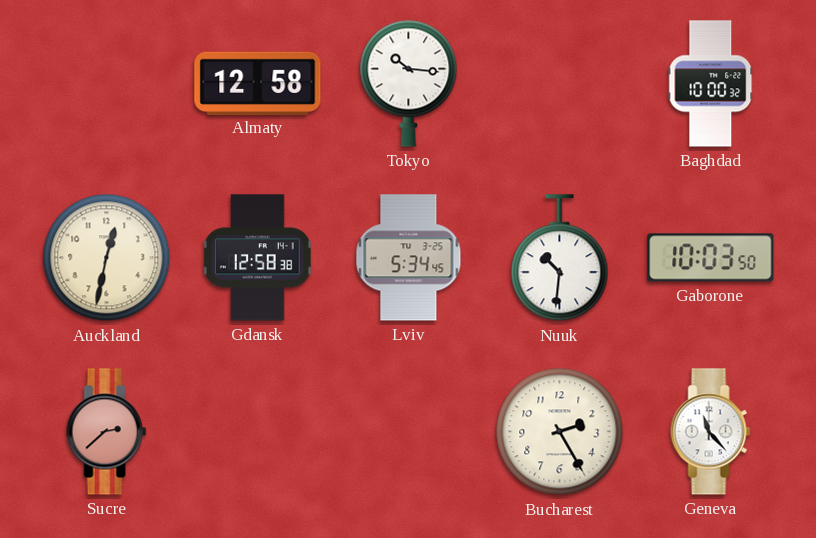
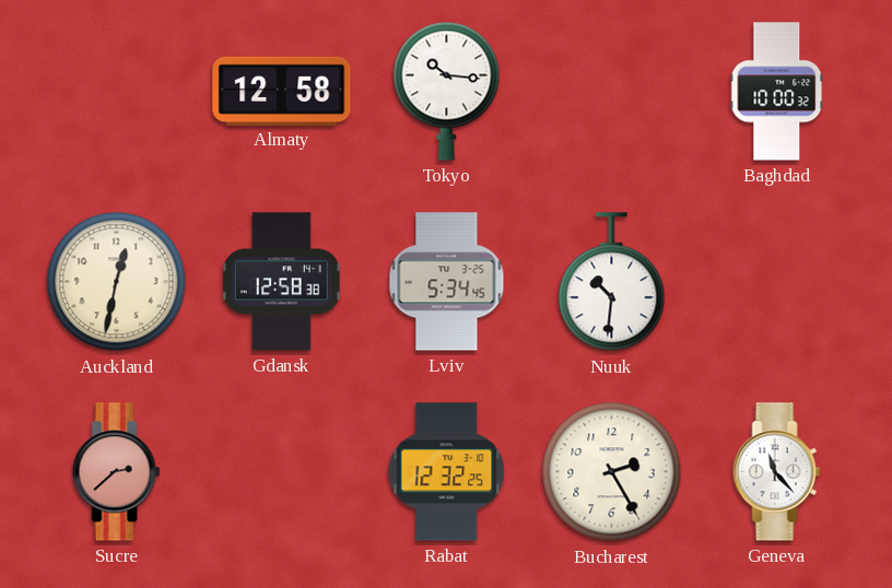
Gaborone: 10:03 -> none
Rabat: none -> 12:32
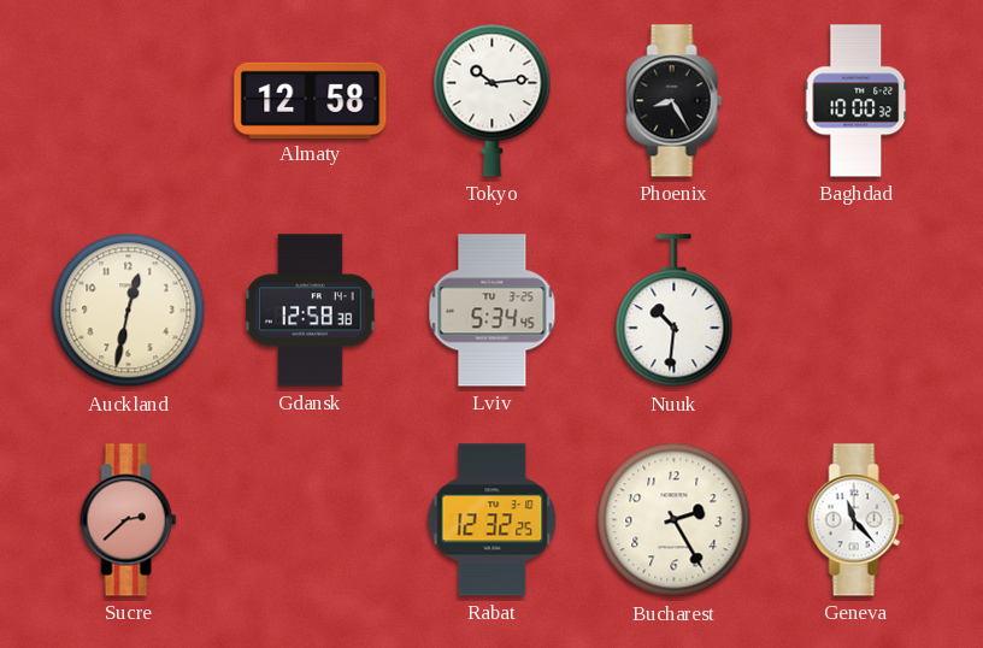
Tokyo: 10:16 -> 10:14
Phoenix: none -> 8:25
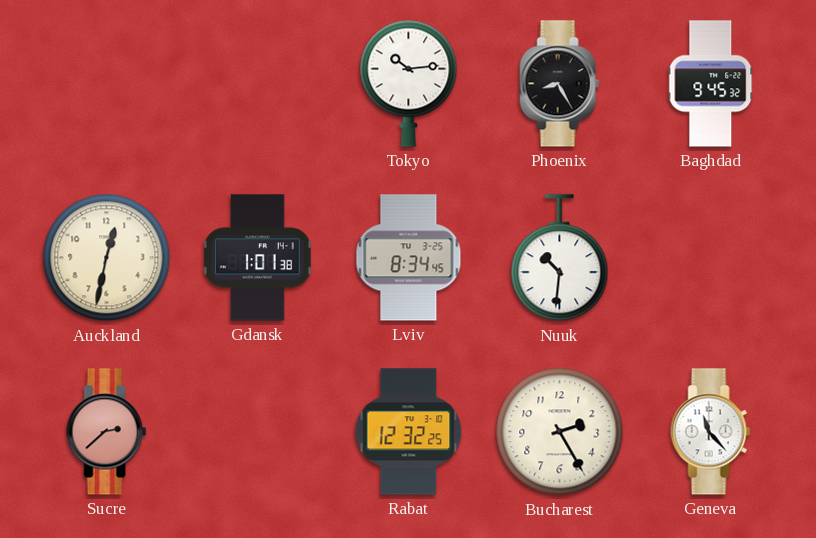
Almaty: 12:58 -> none
Baghdad: 10:00 -> 9:45
Gdansk: 12:58 -> 1:01
Lviv: 5:34 -> 8:34
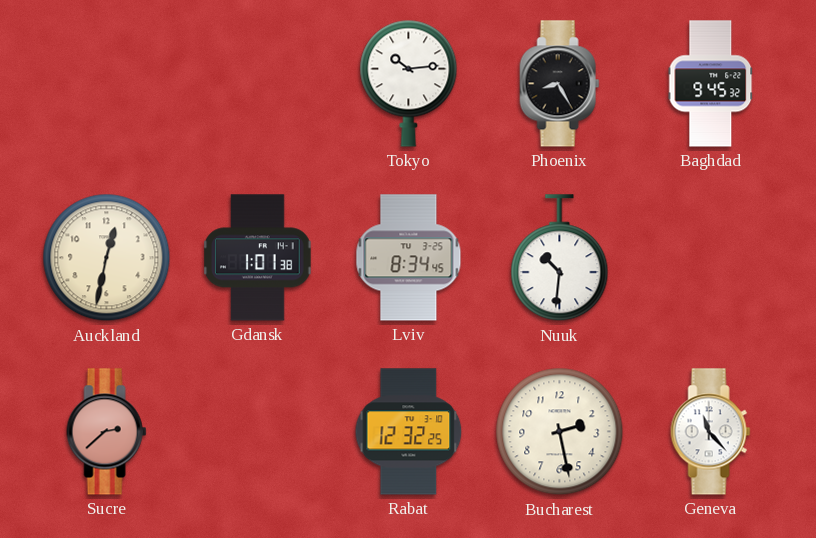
Bucharest: 2:25 -> 2:28
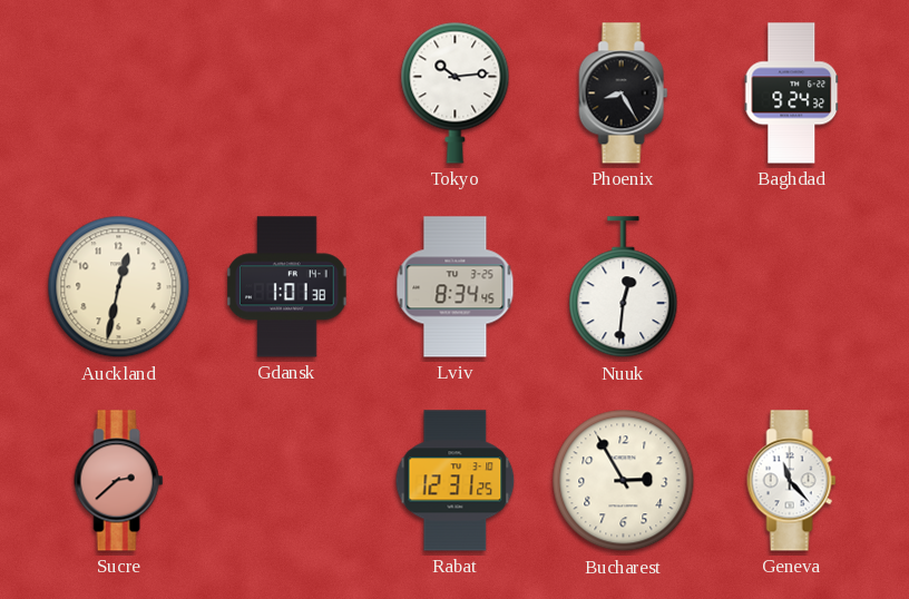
Baghdad: 9:45 -> 9:24
Nuuk: 10:31 -> 12:31
Rabat: 12:32 -> 12:31
Bucharest: 2:28 -> 2:55
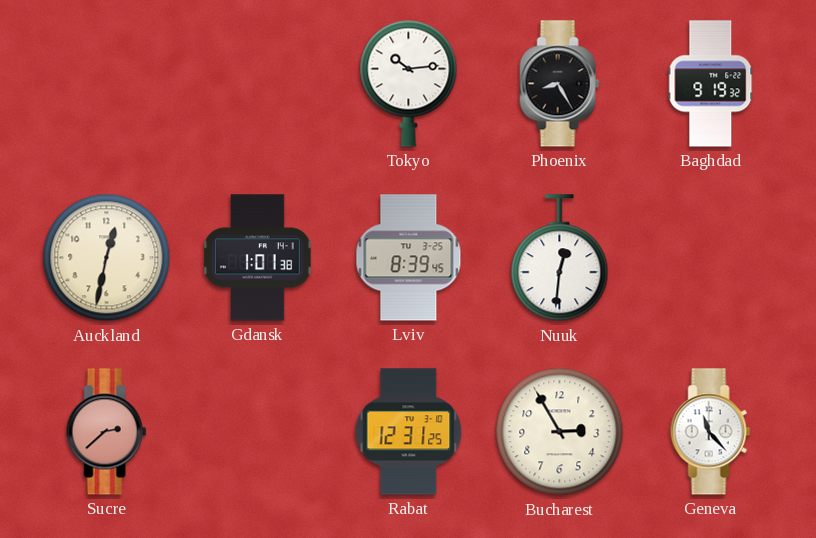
Baghdad: 9:24 -> 9:19
Lviv: 8:34 -> 8:39
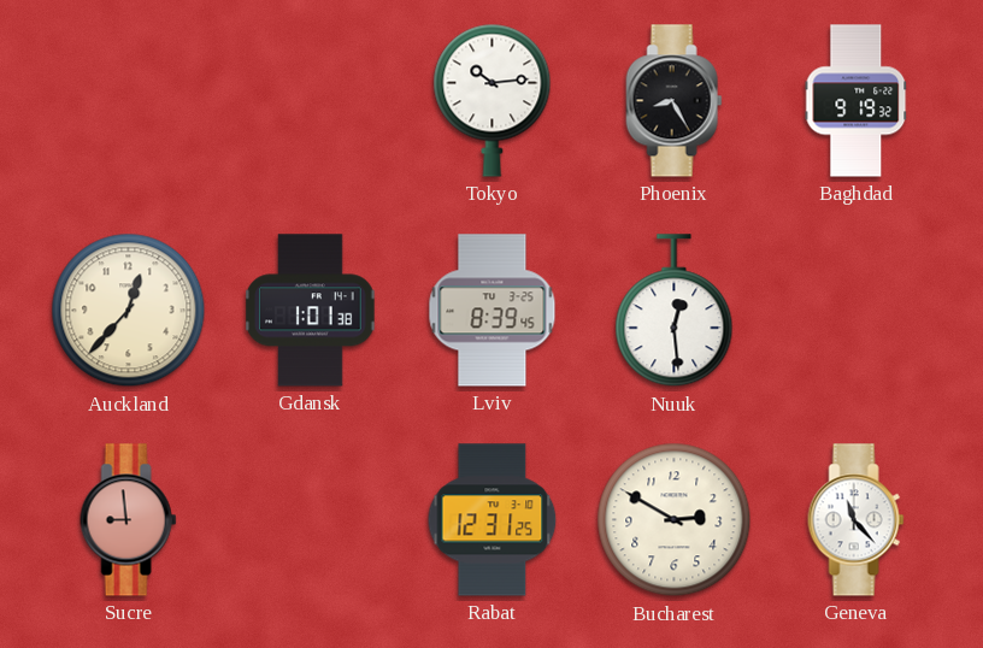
Auckland: 12:32 -> 12:37
Nuuk: 12:31 -> 12:29
Sucre: 2:38 -> 8:59
Bucharest: 2:55 -> 2:50
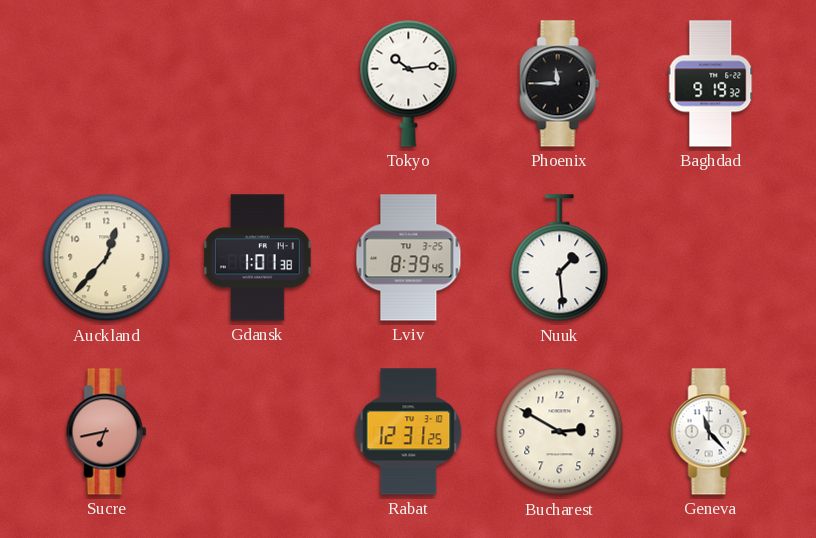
Phoenix: 8:25 -> 11:45
Nuuk: 12:29 -> 1:29
Sucre: 8:59 -> 6:43
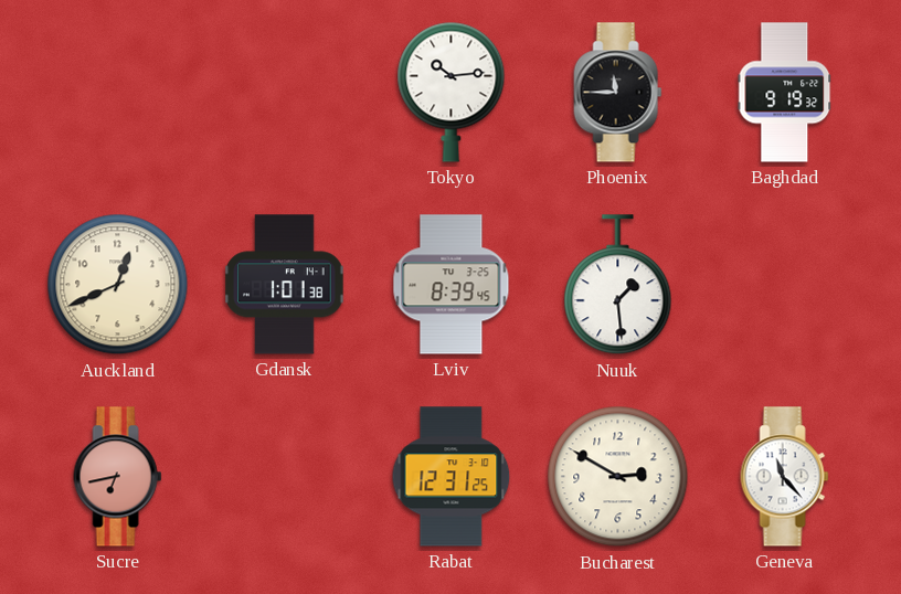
Auckland: 12:37 -> 12:41
